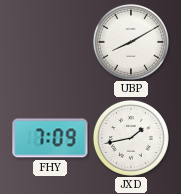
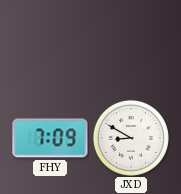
UBP: 8:10 -> none
JXD: 1:43 -> 8:50
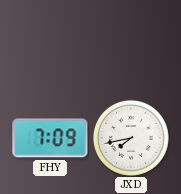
JXD: 8:50 -> 7:43
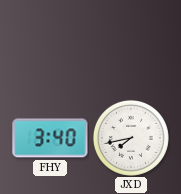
FHY: 7:09 -> 3:40
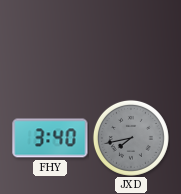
JXD dial: white -> grey
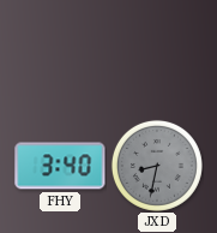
JXD: 7:43 -> 8:32
